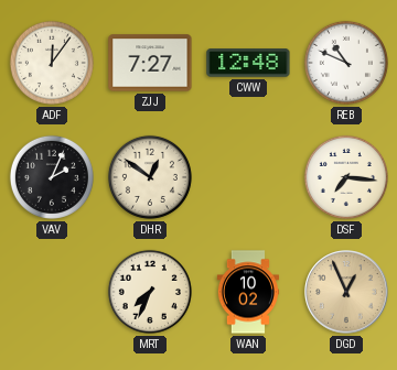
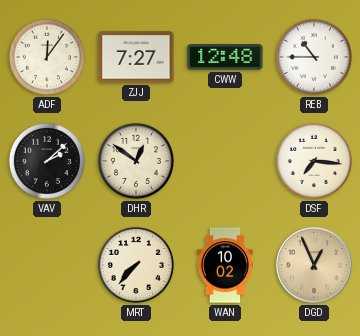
REB: 10:49 -> 10:45
VAV: 2:04 -> 2:08
MRT: 7:34 -> 7:37
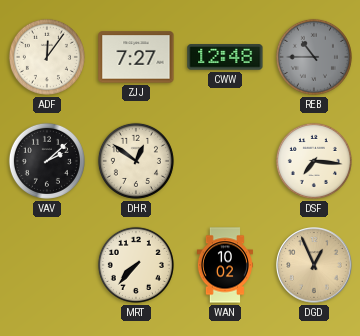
REB dial: white -> grey
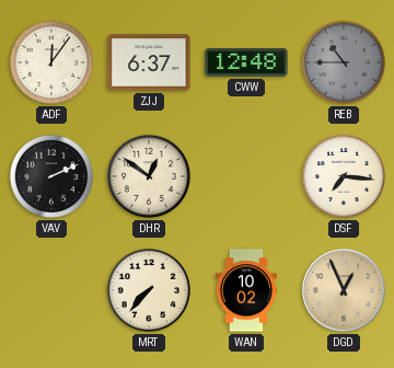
ZJJ: 7:27 -> 6:37
VAV: 2:08 -> 2:11
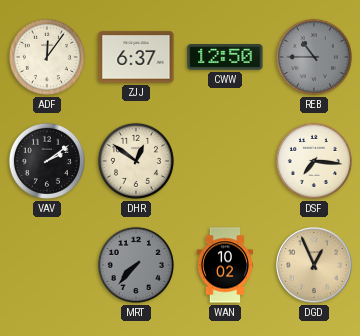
CWW: 12:48 -> 12:50
VAV: 2:11 -> 2:09
MRT dial: cream -> grey
